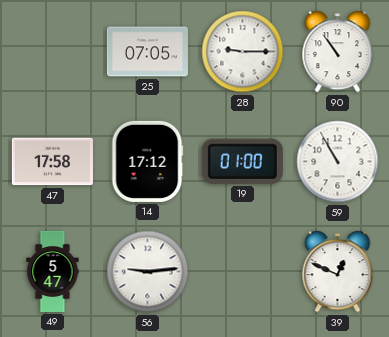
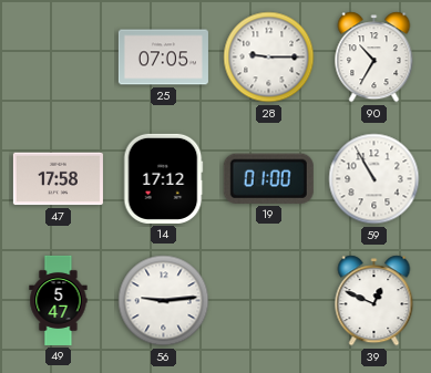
90: 10:54 -> 10:35
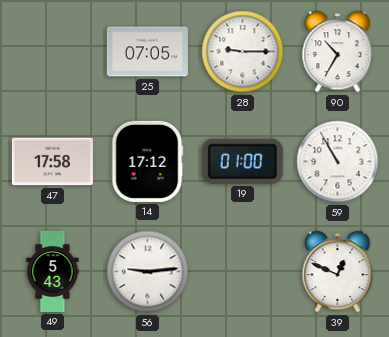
49: 5:47 -> 5:43
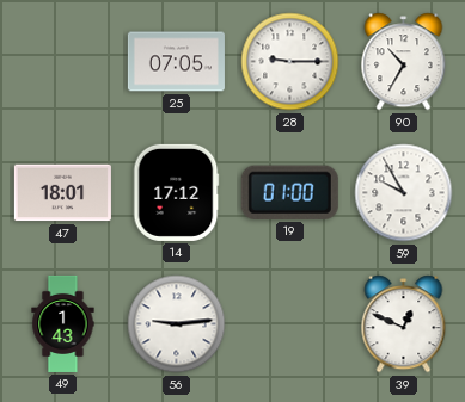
47: 17:58 -> 18:01
59: 10:55 -> 9:55
49: 5:43 -> 1:43
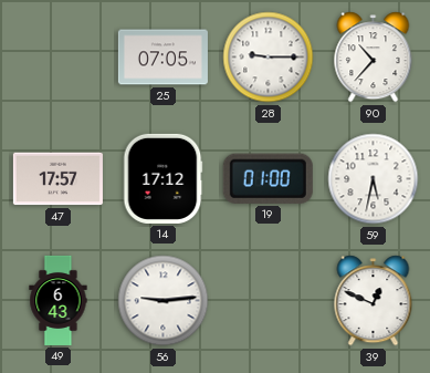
90: 10:35 -> 10:37
47: 18:01 -> 17:57
59: 9:55 -> 5:32
49: 1:43 -> 6:43
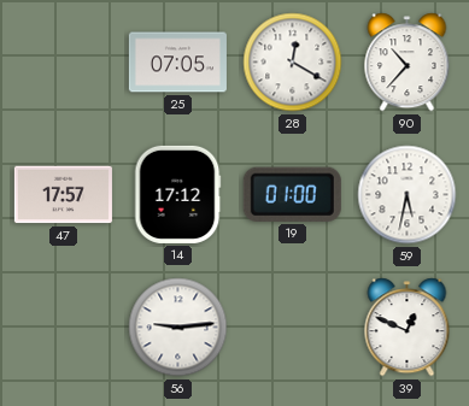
28: 9:15 -> 12:20
49: 6:43 -> none
